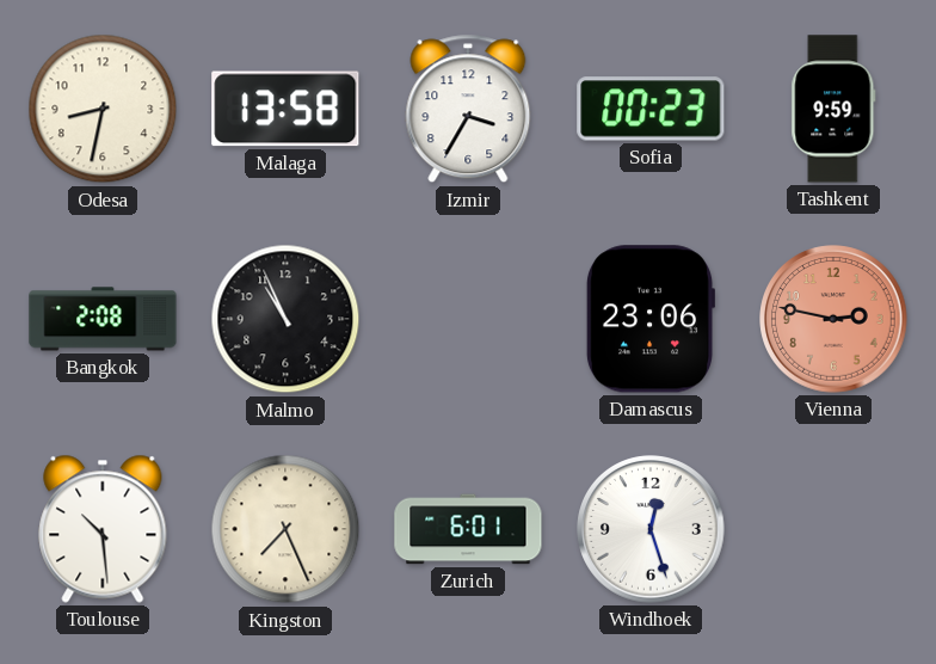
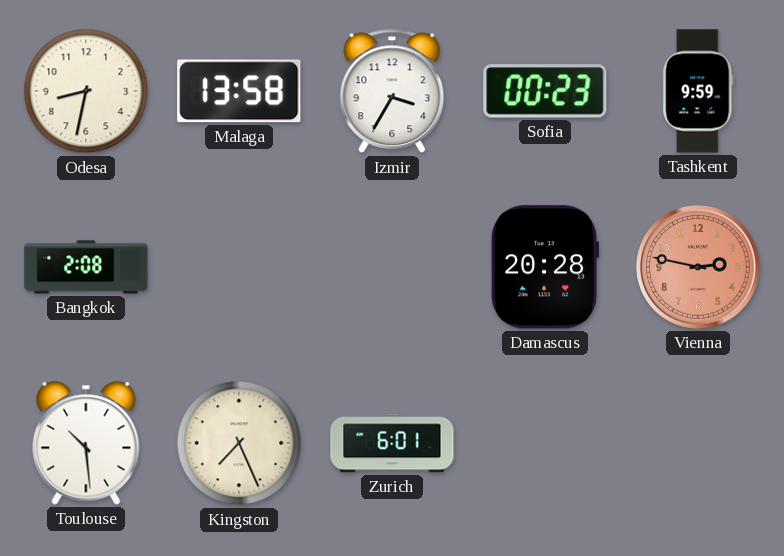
Malmo: 10:56 -> none
Damascus: 23:06 -> 20:28
Windhoek: 12:27 -> none
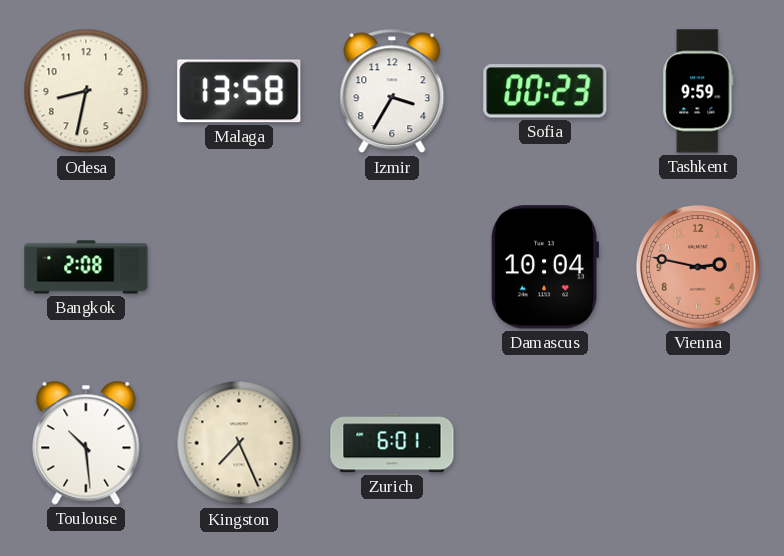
Damascus: 20:28 -> 10:04
